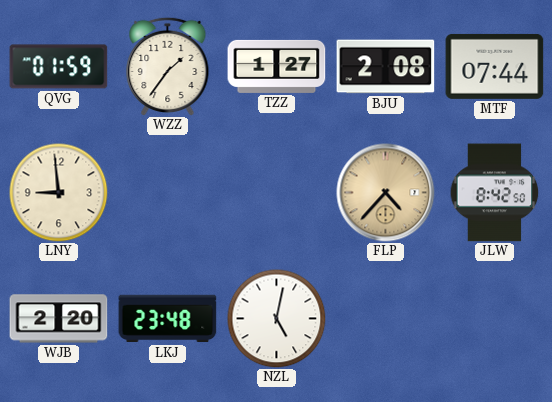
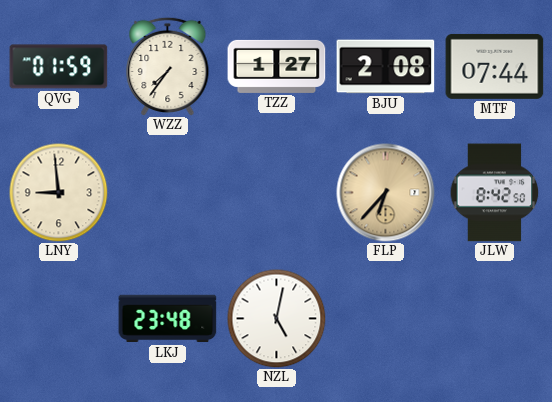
WZZ: 1:36 -> 7:36
FLP: 4:37 -> 6:37
WJB: 2:20 -> none
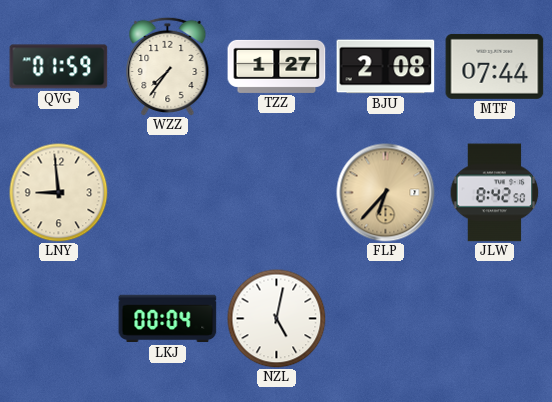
LKJ: 23:48 -> 00:04
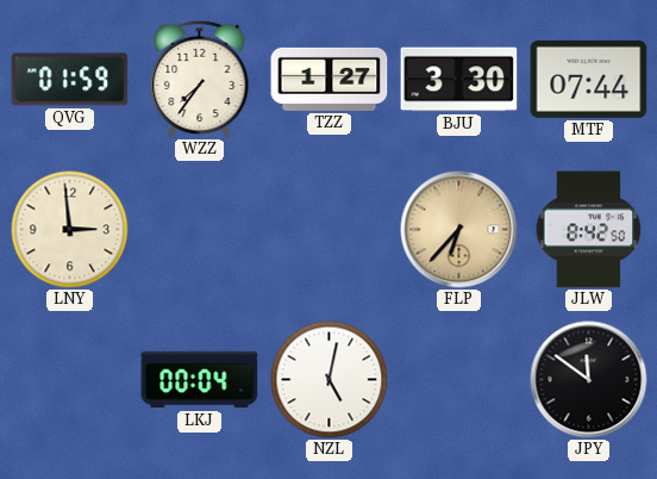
BJU: 2:08 -> 3:30
LNY: 8:59 -> 2:59
JPY: none -> 11:51
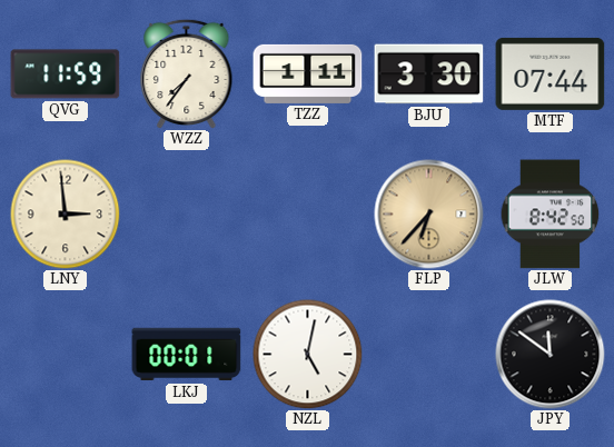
QVG: 01:59 -> 11:59
TZZ: 1:27 -> 1:11
LKJ: 00:04 -> 00:01
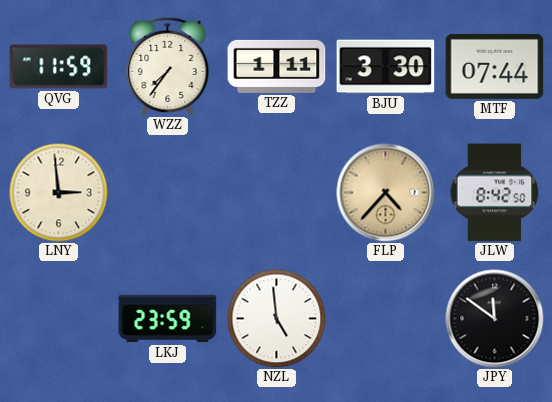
FLP: 6:37 -> 4:37
LKJ: 00:01 -> 23:59
NZL: 5:02 -> 4:59
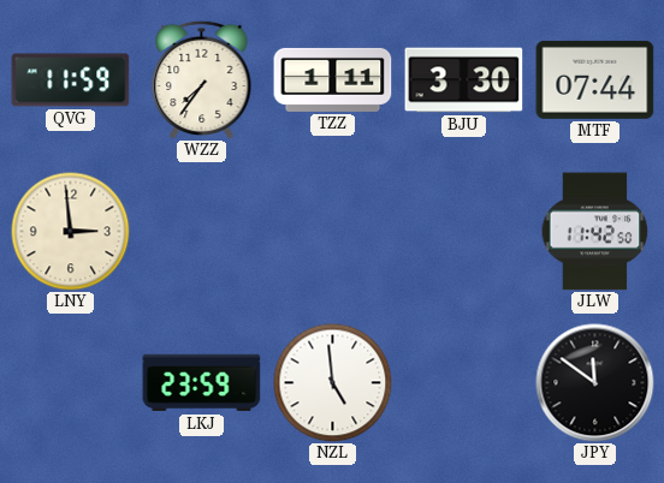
FLP: 4:37 -> none
JLW: 8:42 -> 11:42
